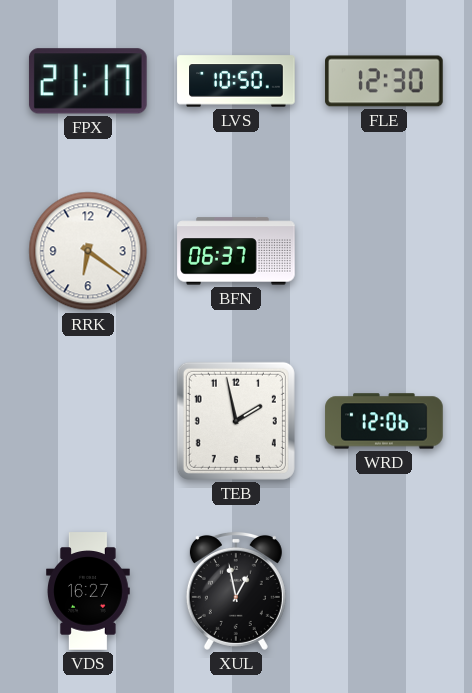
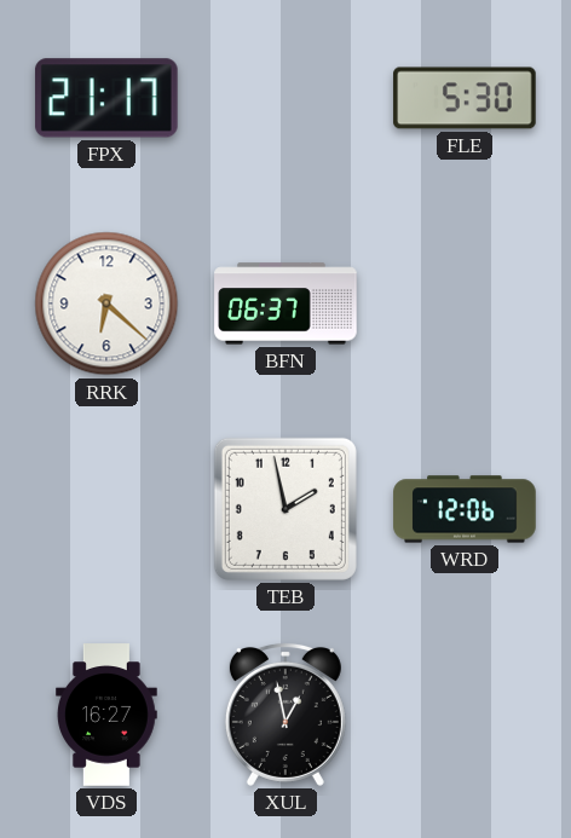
LVS: 10:50 -> none
FLE: 12:30 -> 5:30
RRK: 6:21 -> 6:22
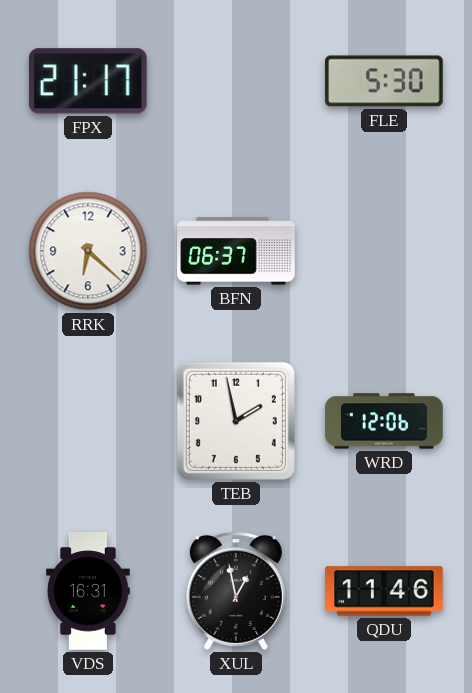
VDS: 16:27 -> 16:31
QDU: none -> 11:46
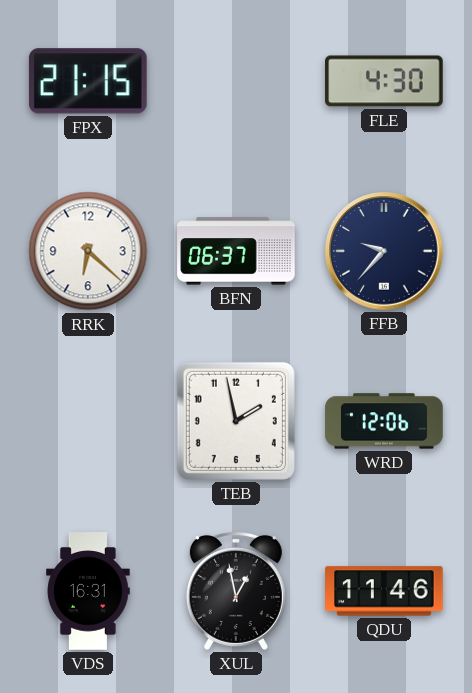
FPX: 21:17 -> 21:15
FLE: 5:30 -> 4:30
FFB: none -> 9:37
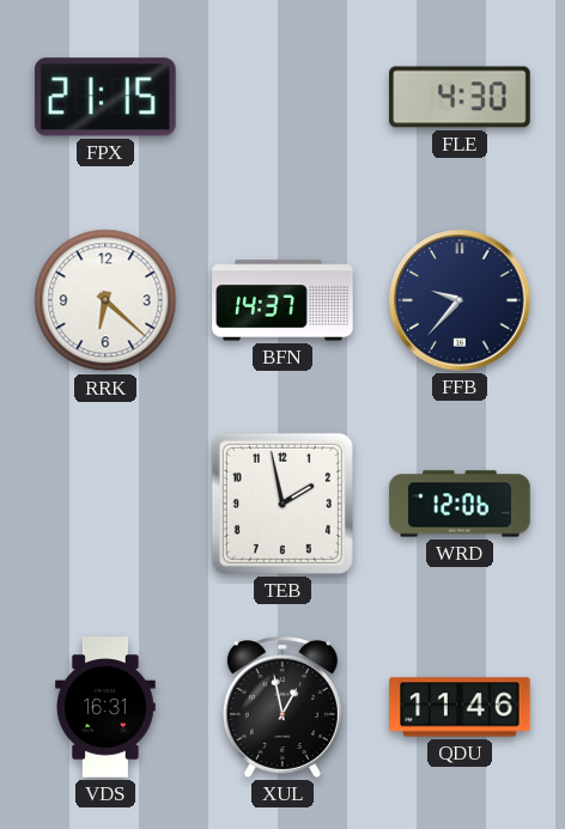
BFN: 06:37 -> 14:37
